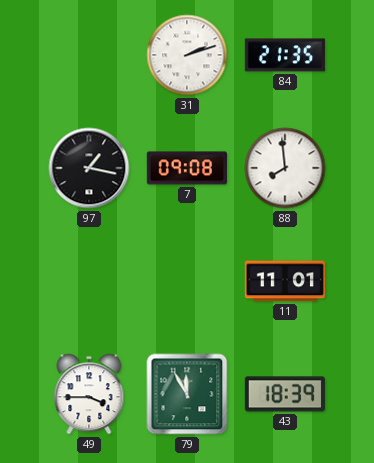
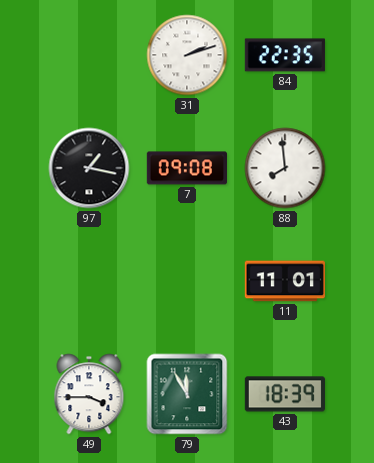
84: 21:35 -> 22:35
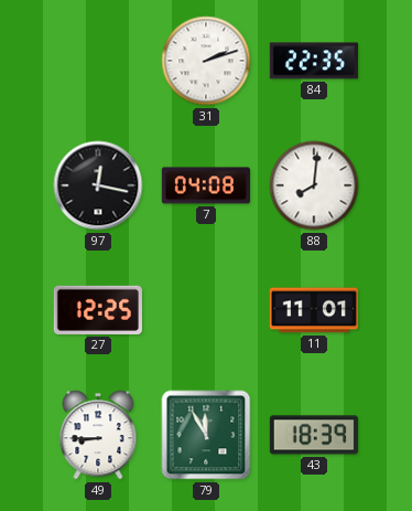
97: 1:17 -> 12:17
7: 09:08 -> 04:08
88: 7:59 -> 8:01
27: none -> 12:25
49: 3:45 -> 8:45
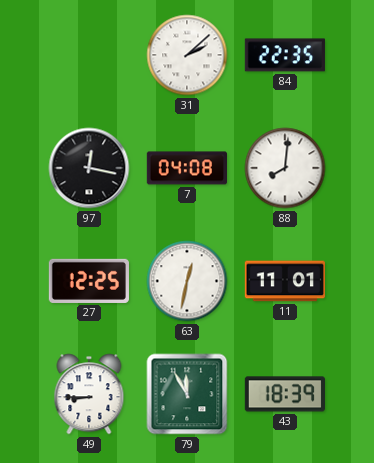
31: 2:12 -> 2:08
63: none -> 12:32
